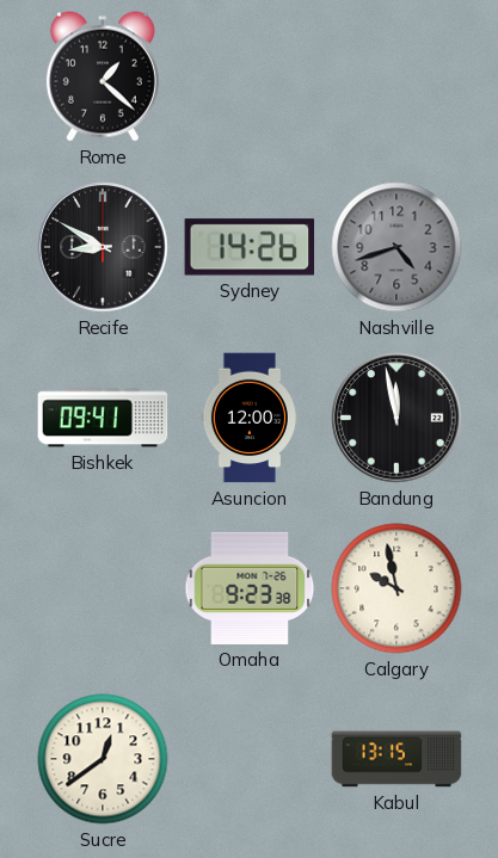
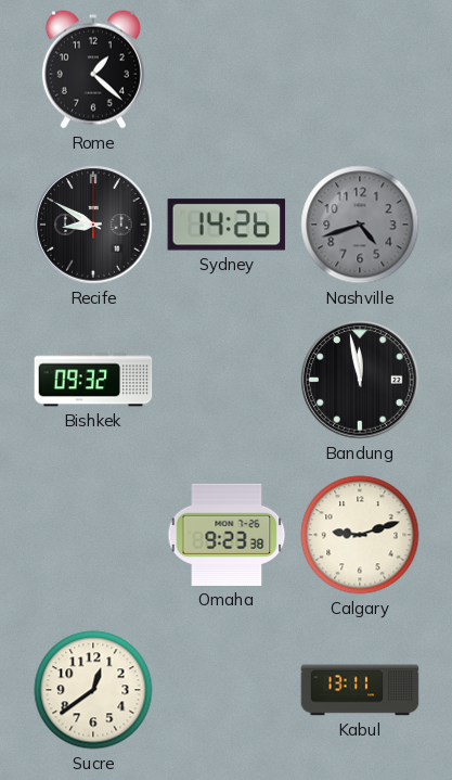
Bishkek: 09:41 -> 09:32
Asuncion: 12:00 -> none
Calgary: 9:58 -> 9:12
Kabul: 13:15 -> 13:11
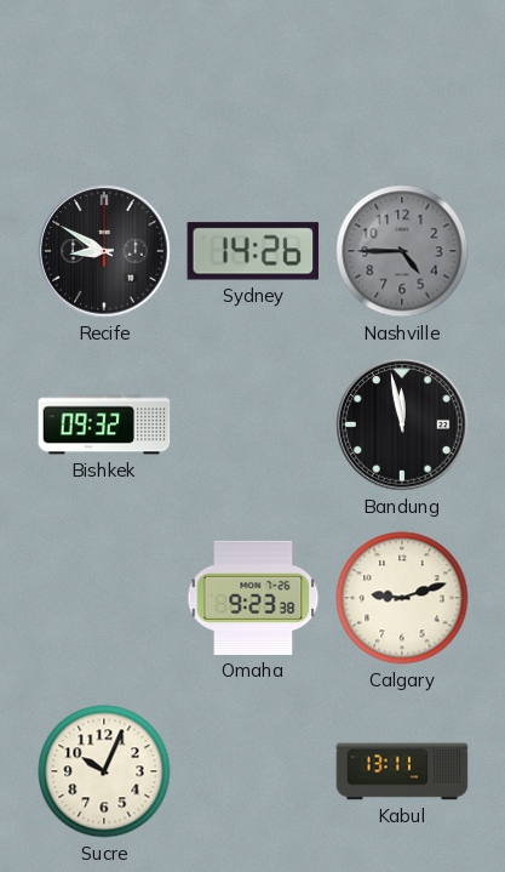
Rome: 1:22 -> none
Nashville: 4:42 -> 4:45
Sucre: 12:39 -> 10:04
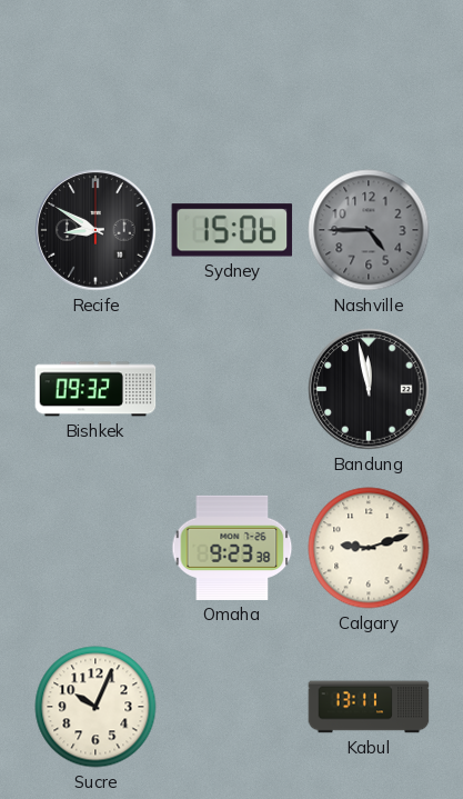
Sydney: 14:26 -> 15:06
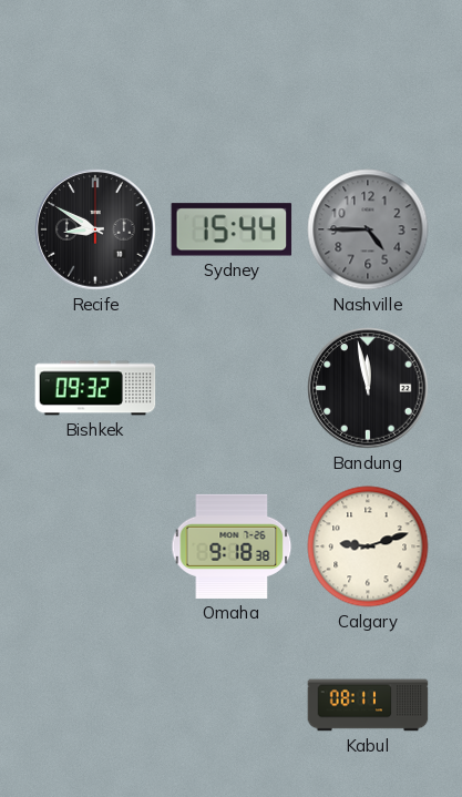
Sydney: 15:06 -> 15:44
Omaha: 9:23 -> 9:18
Sucre: 10:04 -> none
Kabul: 13:11 -> 08:11
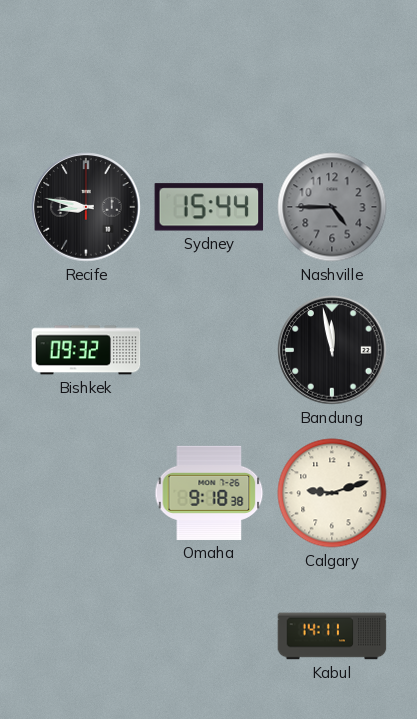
Recife: 8:50 -> 8:47
Kabul: 08:11 -> 14:11
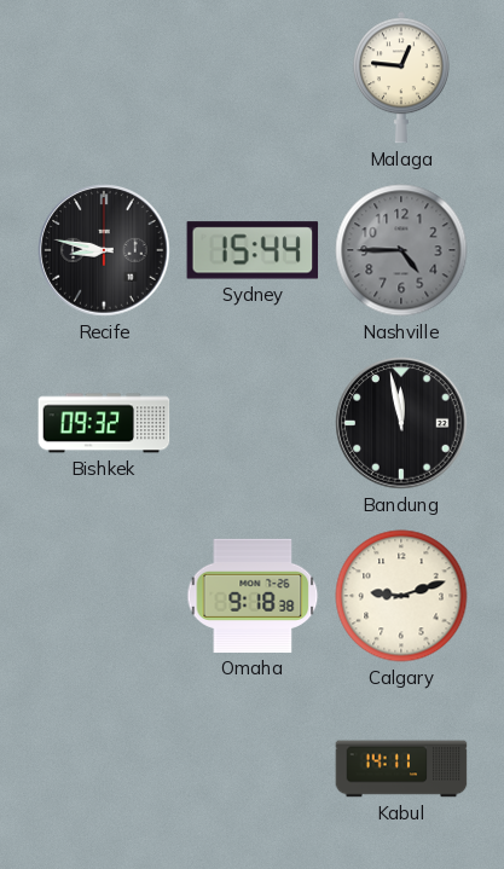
Malaga: none -> 12:46
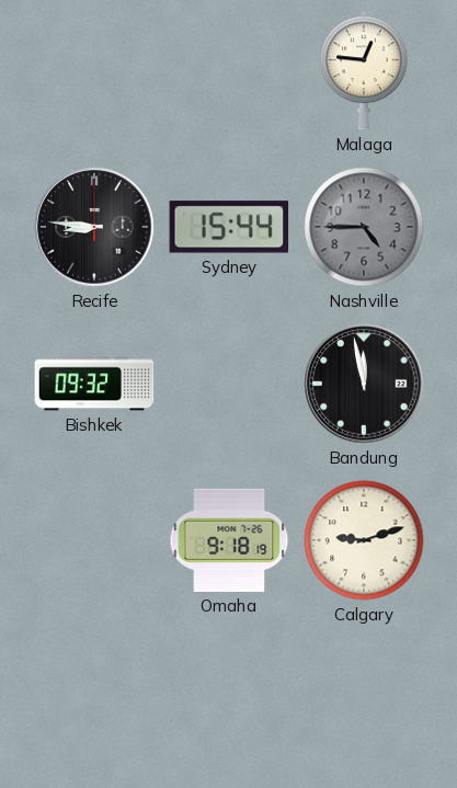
Recife: 8:47 -> 8:46
Omaha: 9:18:38 -> 9:18:19
Kabul: 14:11 -> none
